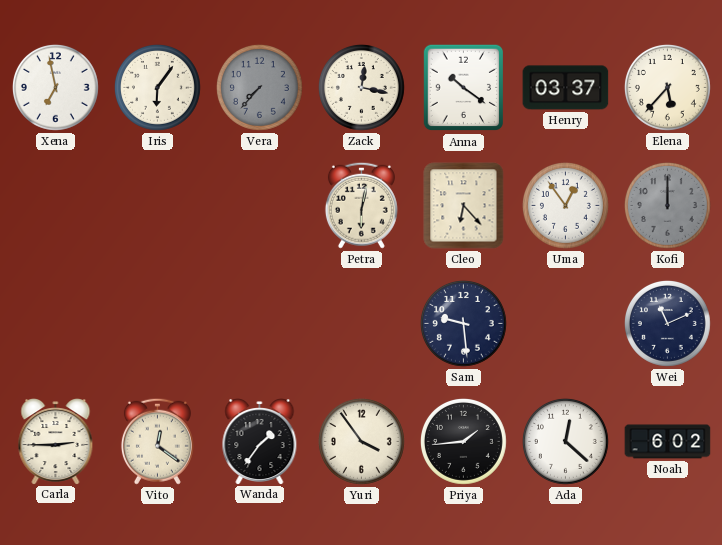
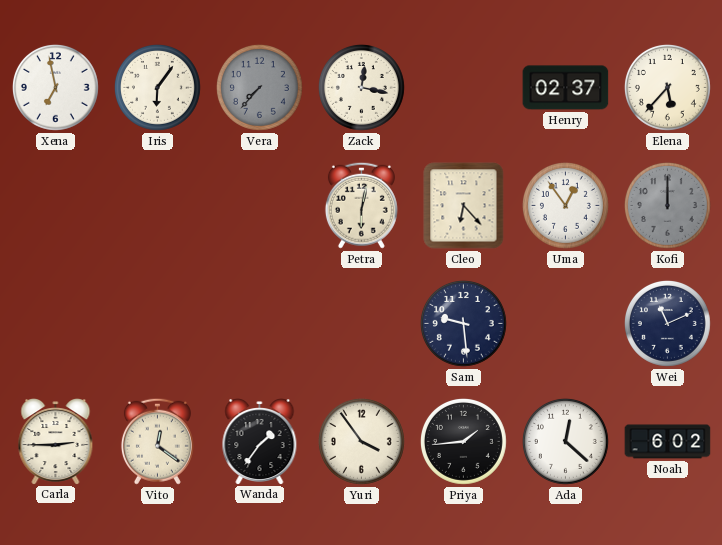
Anna: 10:21 -> none
Henry: 03:37 -> 02:37
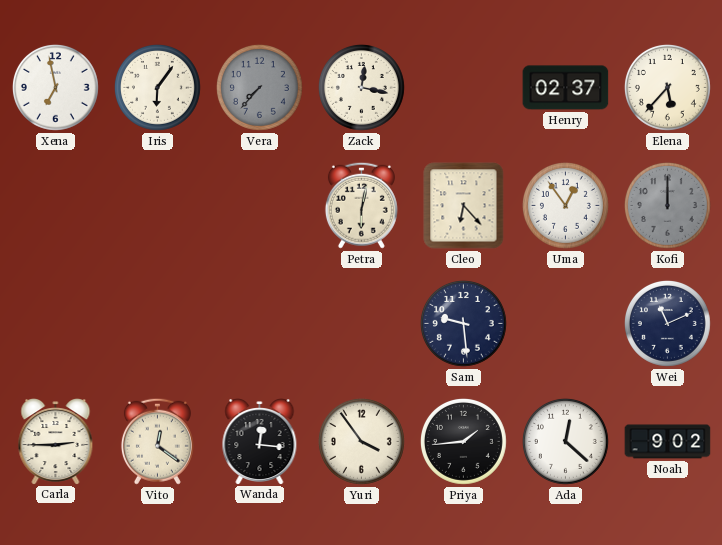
Wanda: 1:36 -> 12:16
Noah: 6:02 -> 9:02
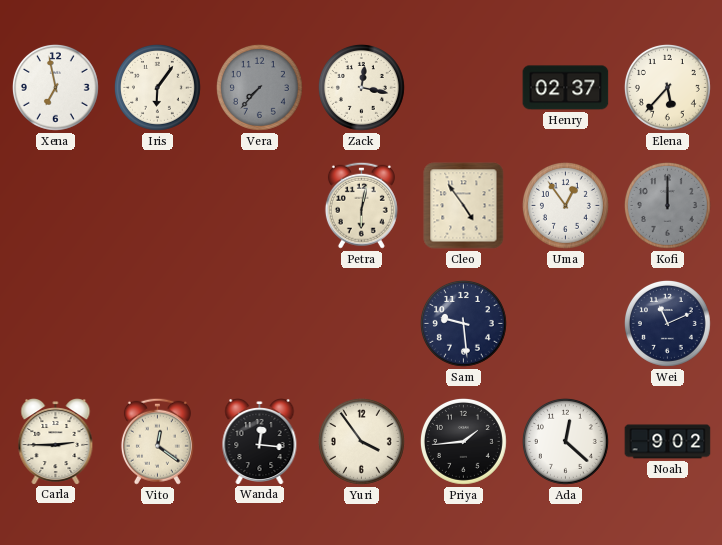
Cleo: 6:23 -> 4:54
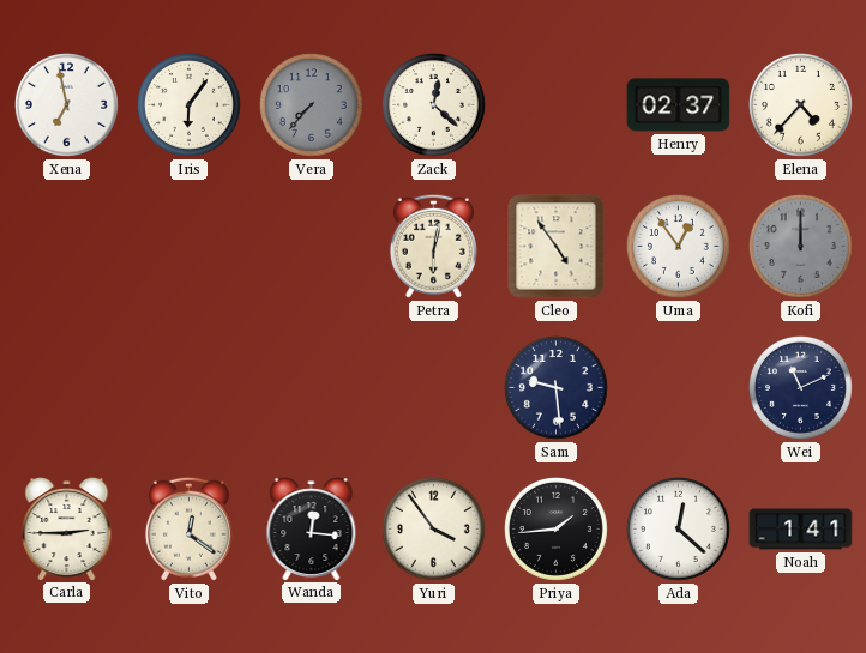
Zack: 12:17 -> 12:22
Elena: 5:37 -> 4:37
Noah: 9:02 -> 1:41
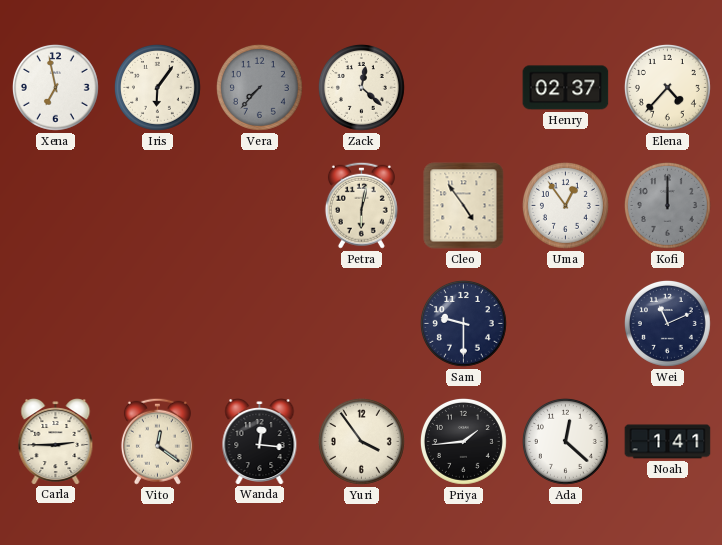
Sam: 9:29 -> 9:30
